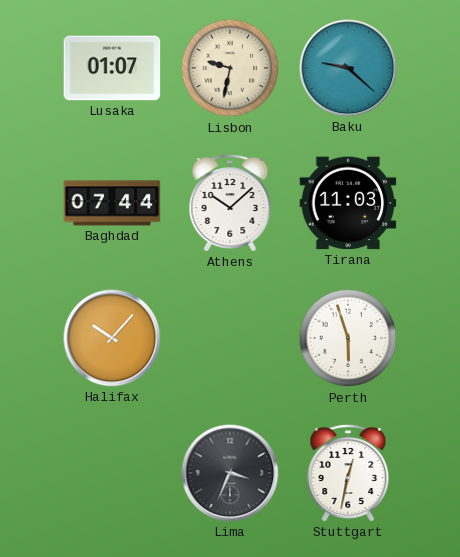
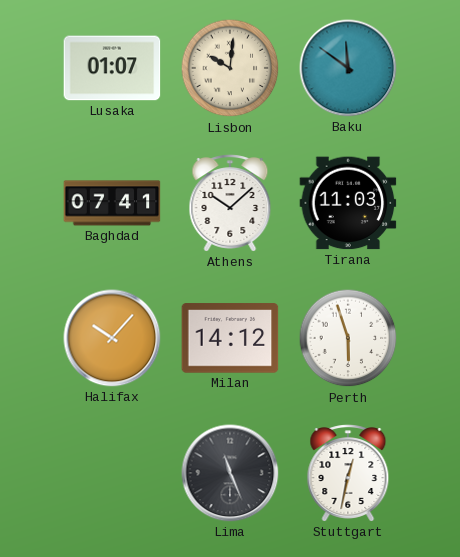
Lisbon: 9:32 -> 10:01
Baku: 9:22 -> 11:51
Baghdad: 07:44 -> 07:41
Milan: none -> 14:12
Lima: 3:34 -> 11:26
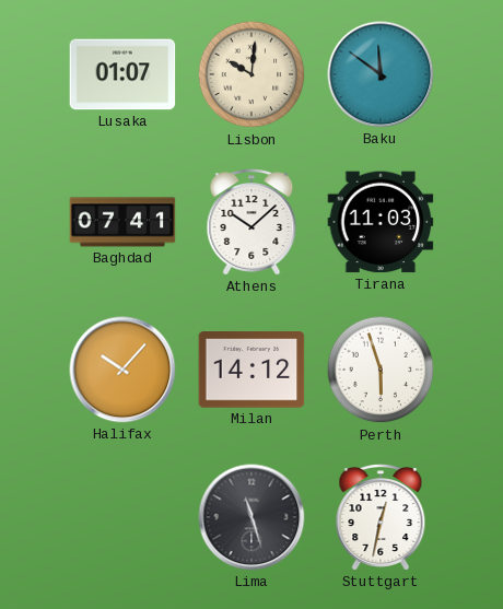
Lima: 11:26 -> 11:27
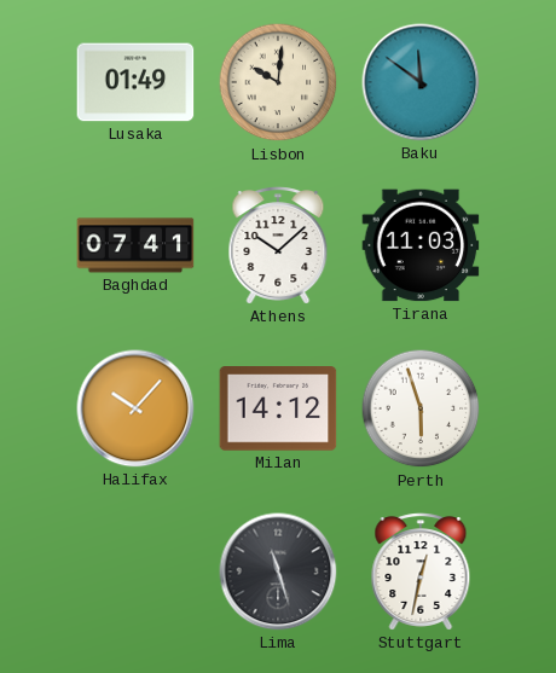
Lusaka: 01:07 -> 01:49
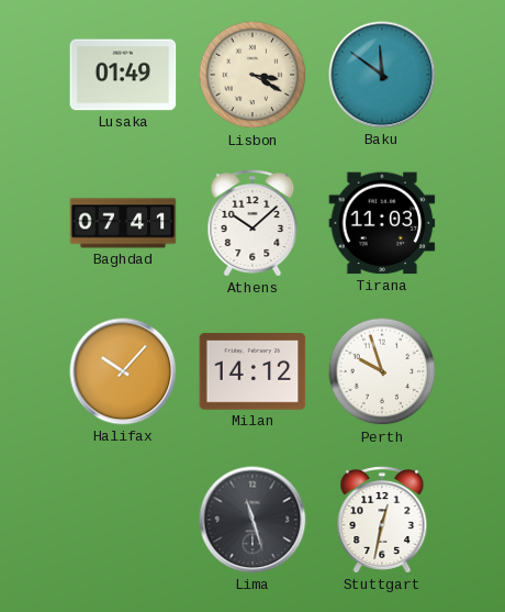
Lisbon: 10:01 -> 3:20
Perth: 5:57 -> 9:57
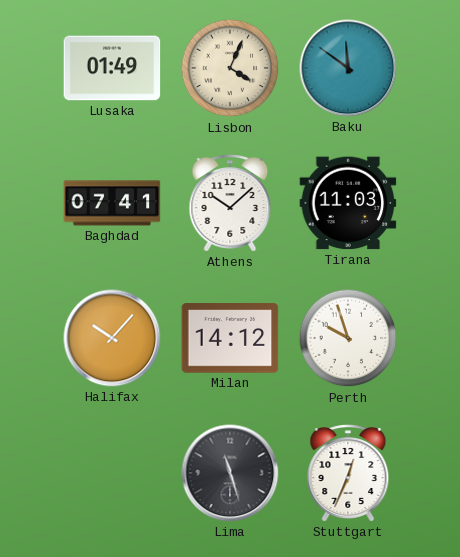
Lisbon: 3:20 -> 4:04
Stuttgart: 12:32 -> 12:34
